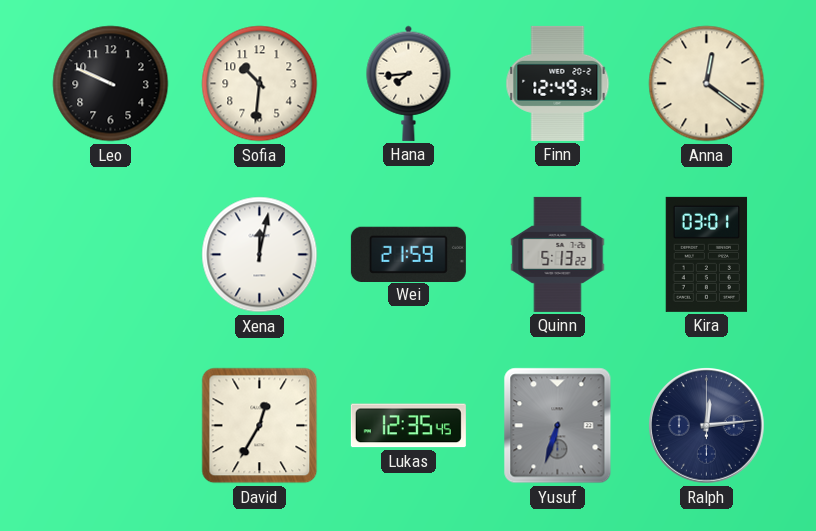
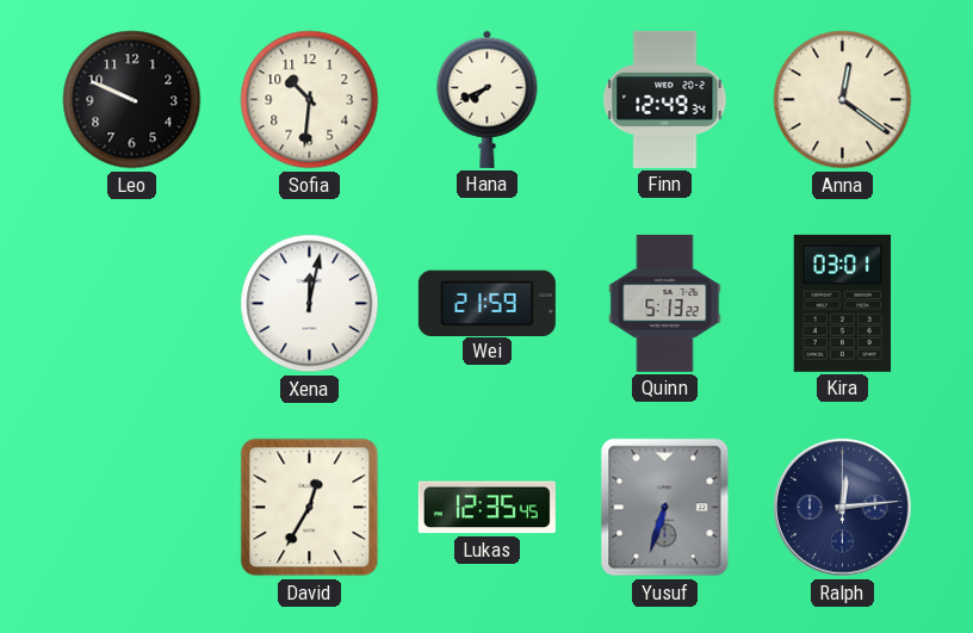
Hana: 7:44 -> 7:41
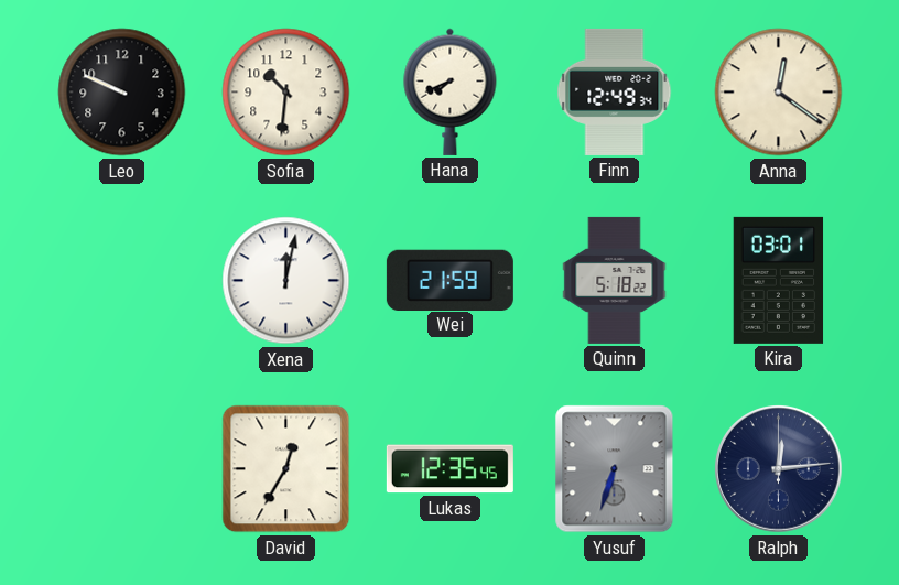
Quinn: 5:13 -> 5:18
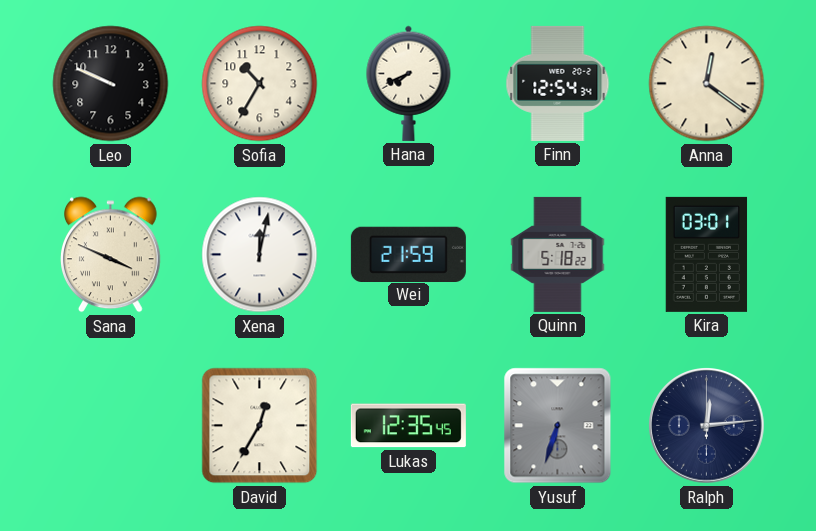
Sofia: 10:31 -> 10:35
Finn: 12:49 -> 12:54
Sana: none -> 3:49
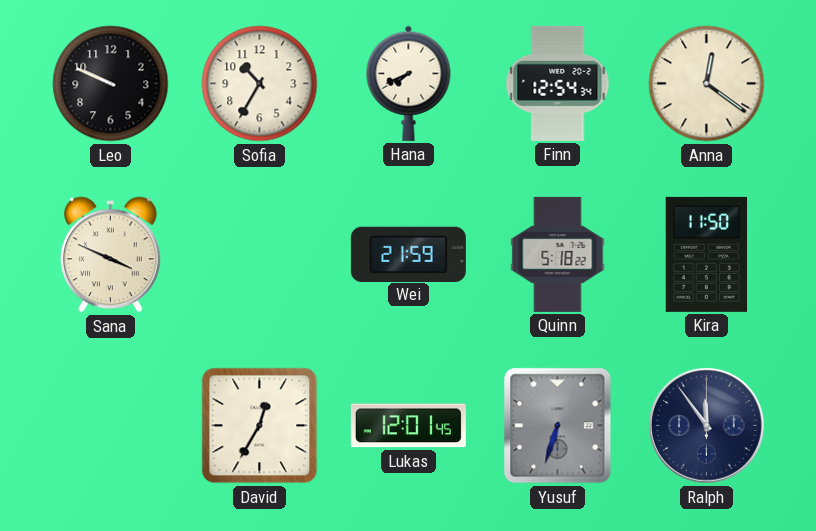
Xena: 12:02 -> none
Kira: 03:01 -> 11:50
Lukas: 12:35 -> 12:01
Ralph: 12:14 -> 11:54
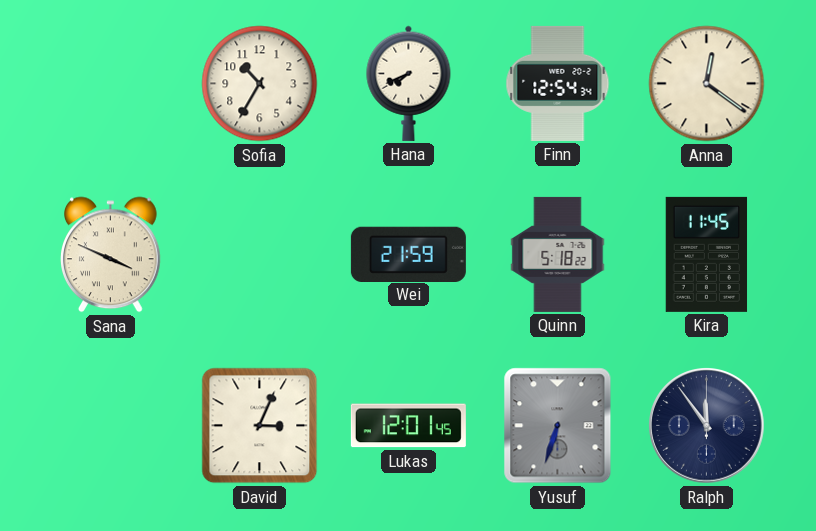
Leo: 9:49 -> none
Kira: 11:50 -> 11:45
David: 12:35 -> 3:04
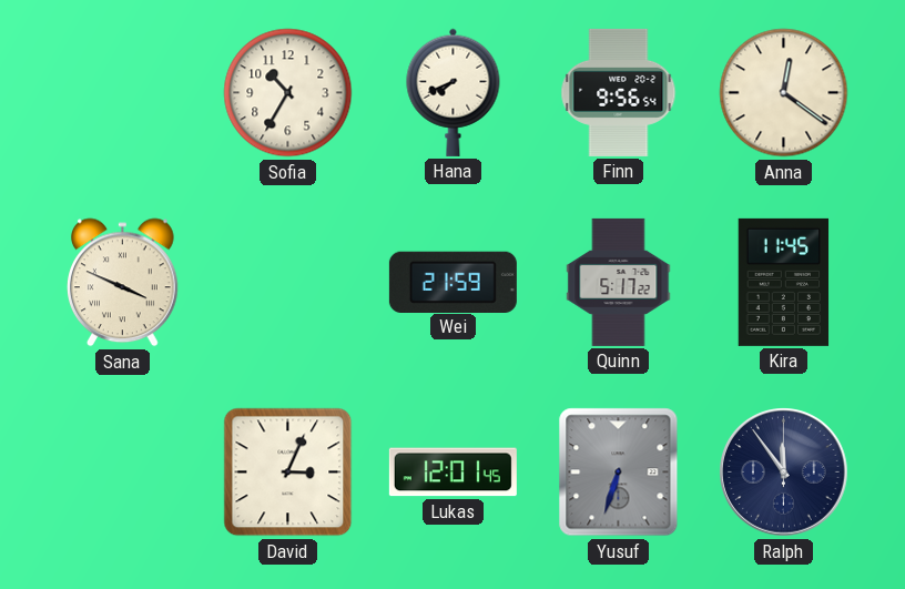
Finn: 12:54 -> 9:56
Quinn: 5:18 -> 5:17
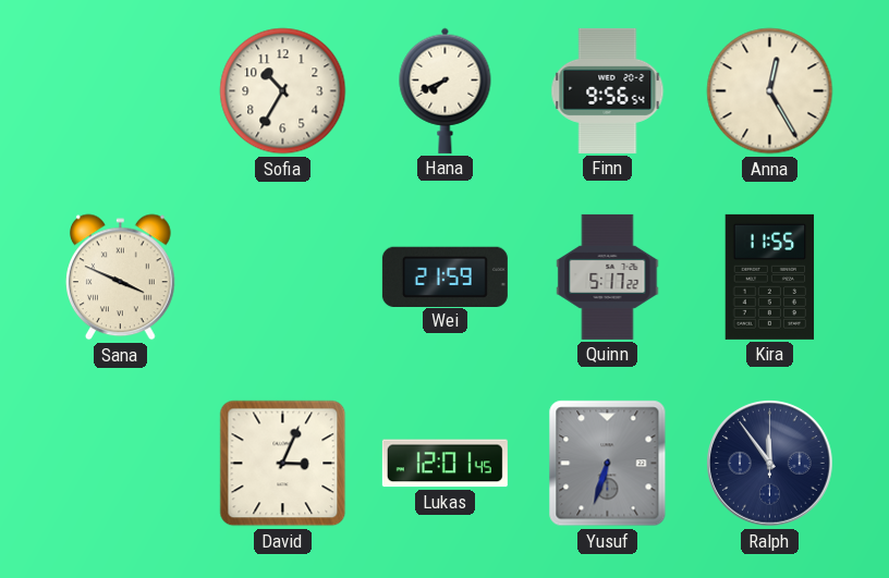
Anna: 12:21 -> 12:25
Kira: 11:45 -> 11:55
